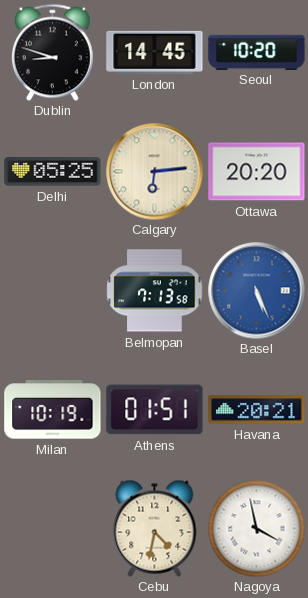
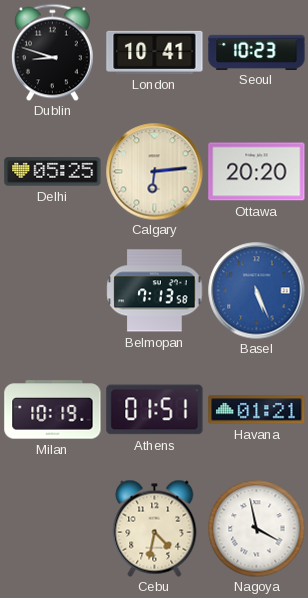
London: 14:45 -> 10:41
Seoul: 10:20 -> 10:23
Havana: 20:21 -> 01:21
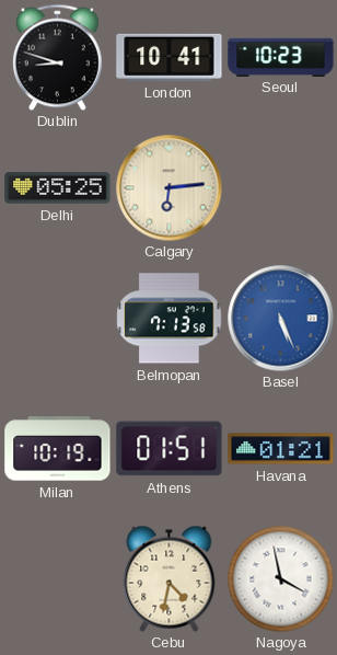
Ottawa: 20:20 -> none
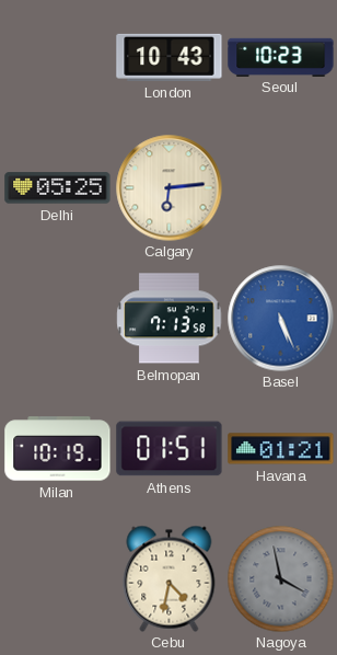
Dublin: 8:48 -> none
London: 10:41 -> 10:43
Nagoya dial: white -> grey
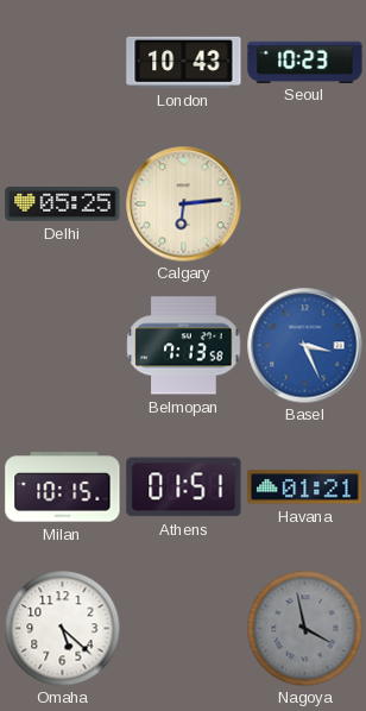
Basel: 5:26 -> 3:26
Milan: 10:19 -> 10:15
Omaha: none -> 5:22
Cebu: 4:32 -> none
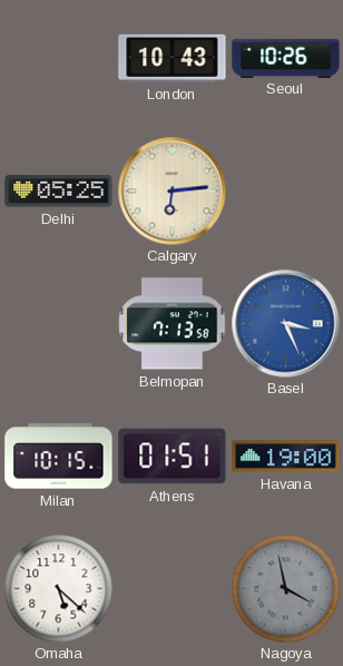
Seoul: 10:23 -> 10:26
Havana: 01:21 -> 19:00
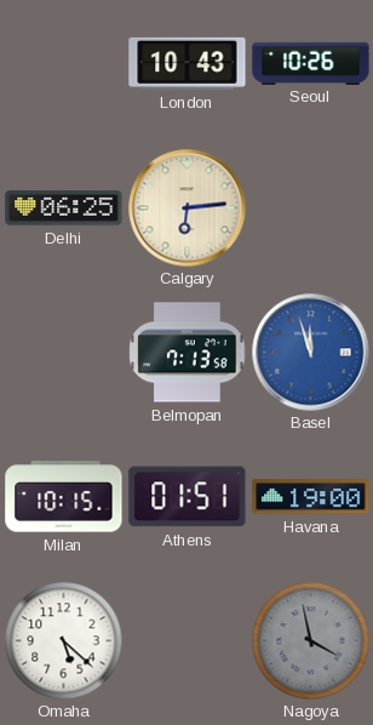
Delhi: 05:25 -> 06:25
Basel: 3:26 -> 11:57
